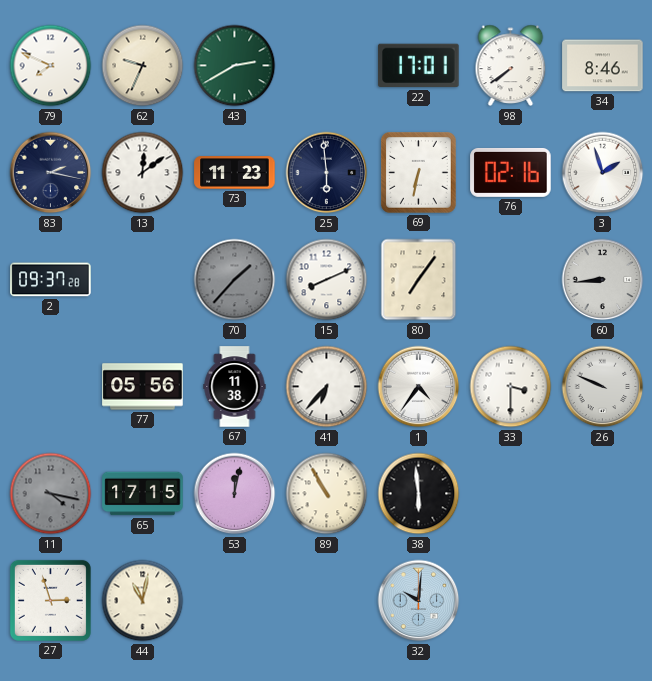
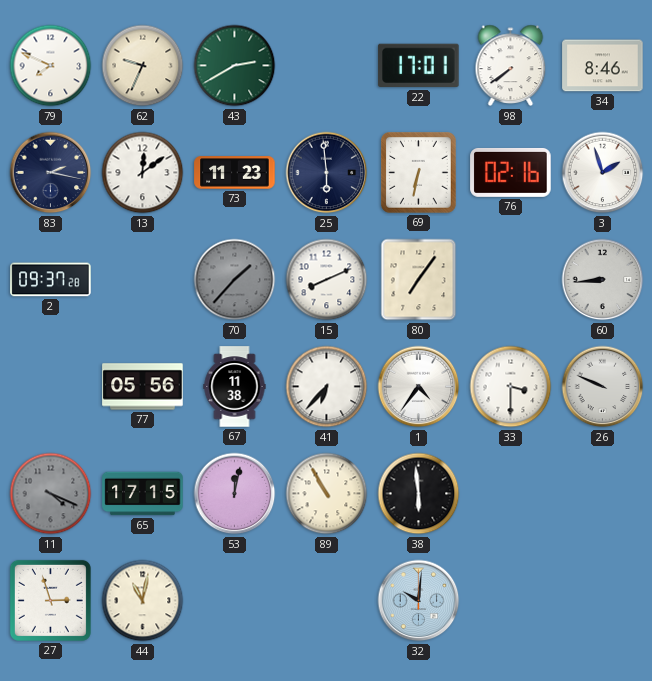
11: 4:17 -> 4:19
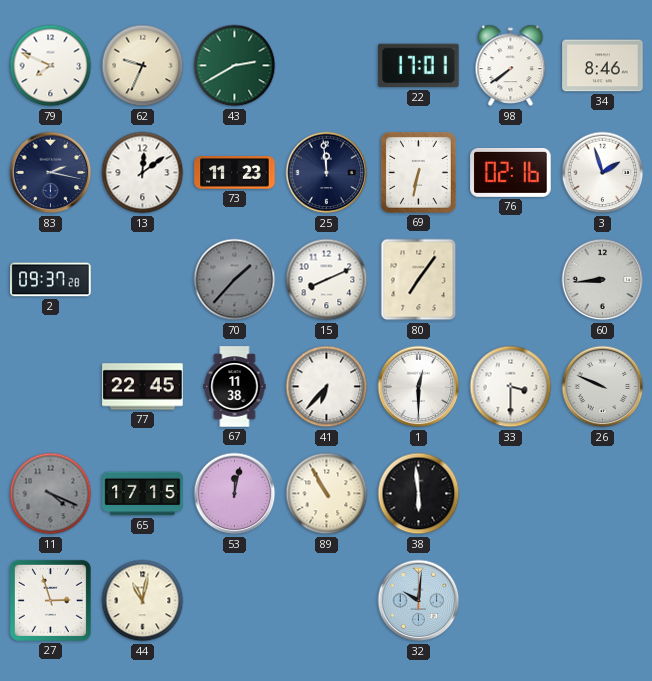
25: 5:59 -> 11:59
77: 05:56 -> 22:45
1: 4:36 -> 12:30
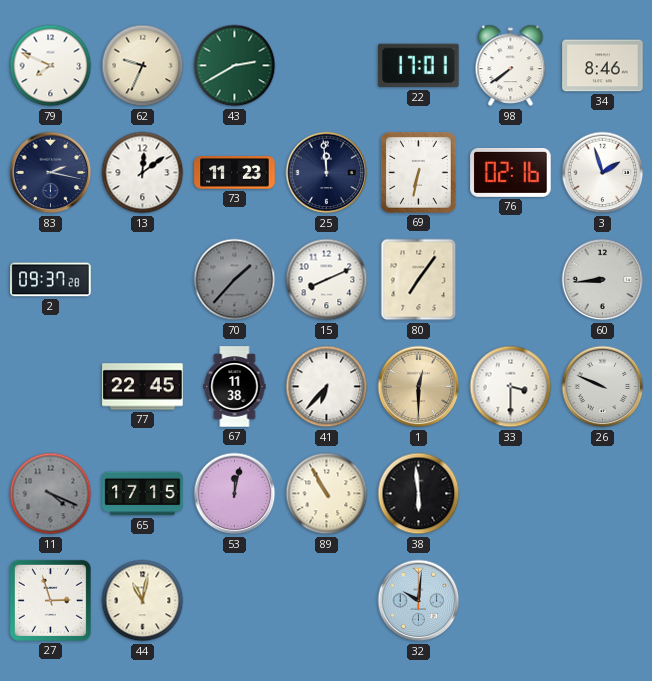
1 dial: white -> champagne
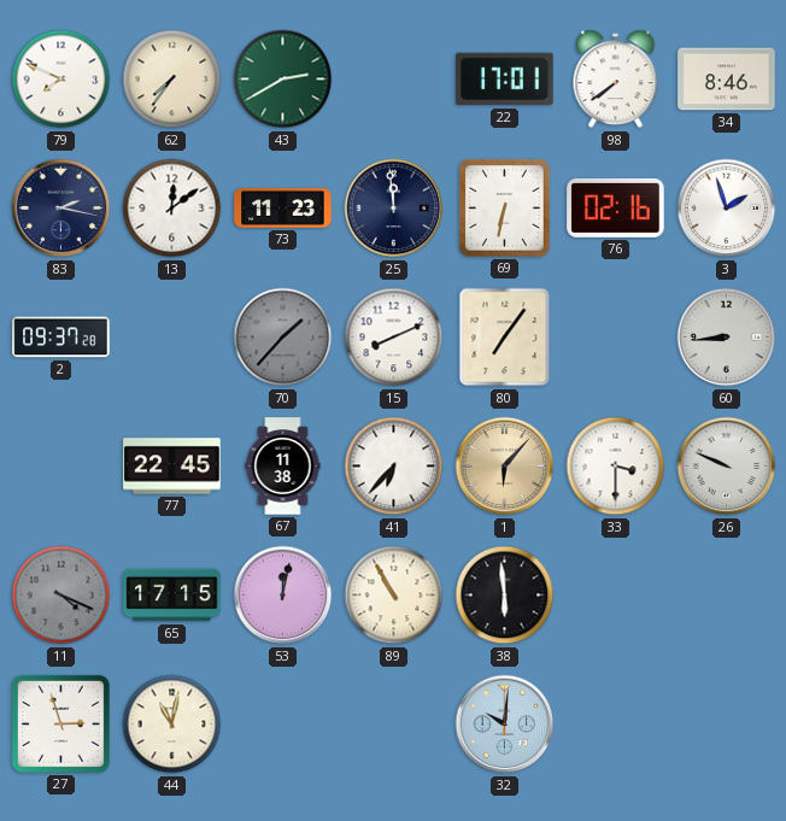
62: 9:34 -> 7:36
1: 12:30 -> 6:07
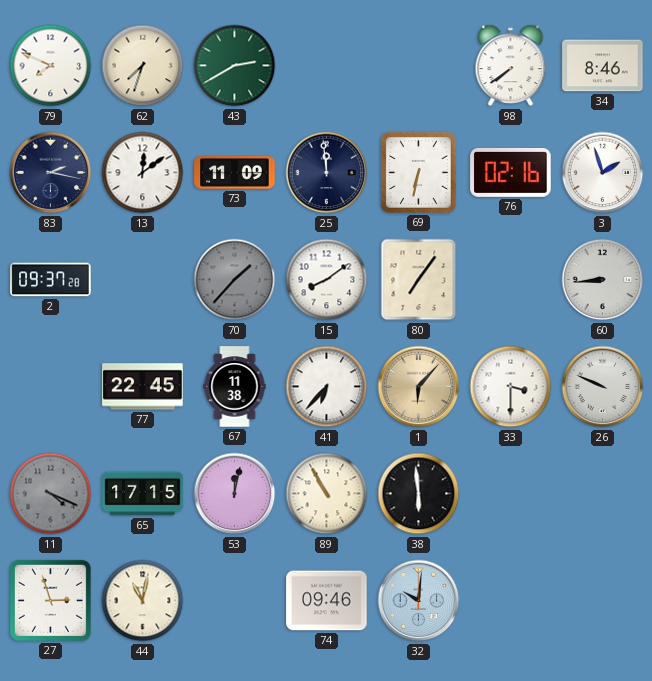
62: 7:36 -> 7:33
22: 17:01 -> none
73: 11:23 -> 11:09
15: 8:11 -> 8:09
74: none -> 09:46
